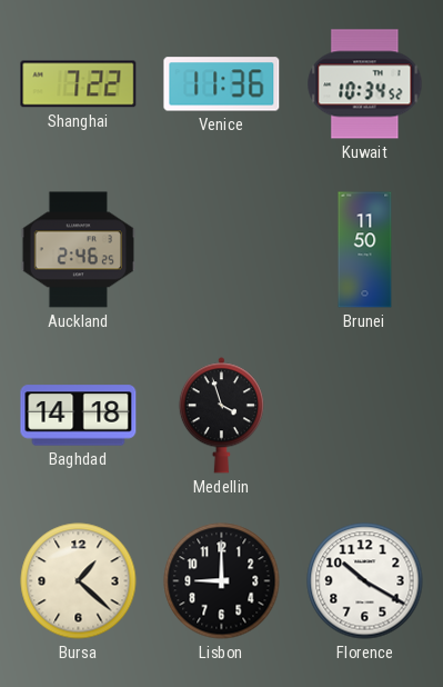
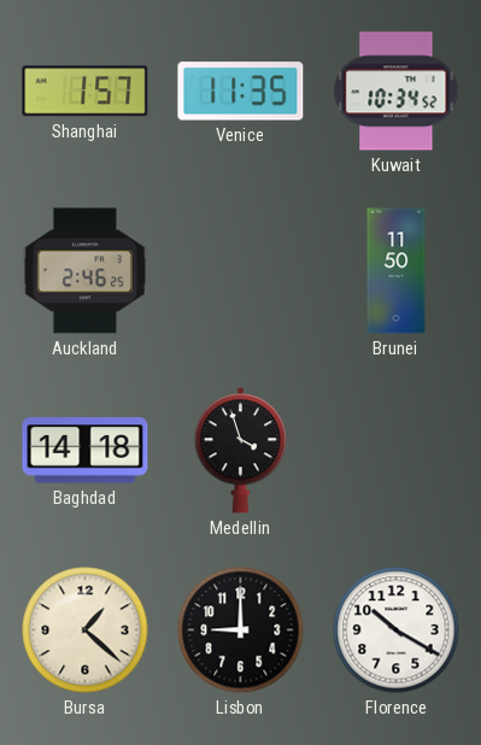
Shanghai: 7:22 -> 1:57
Venice: 11:36 -> 11:35
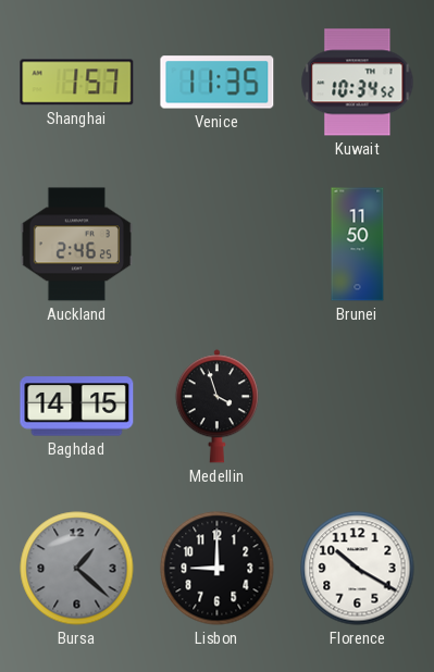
Baghdad: 14:18 -> 14:15
Bursa dial: cream -> grey
